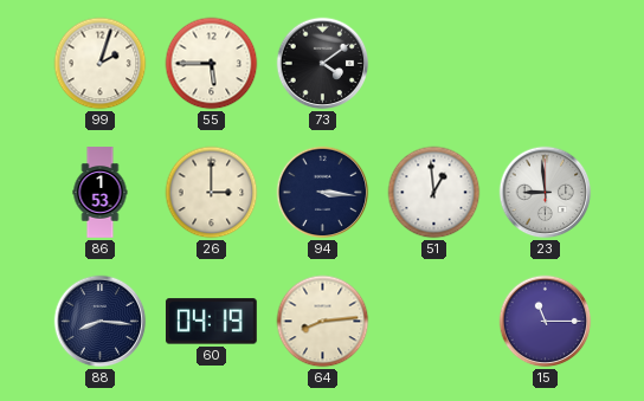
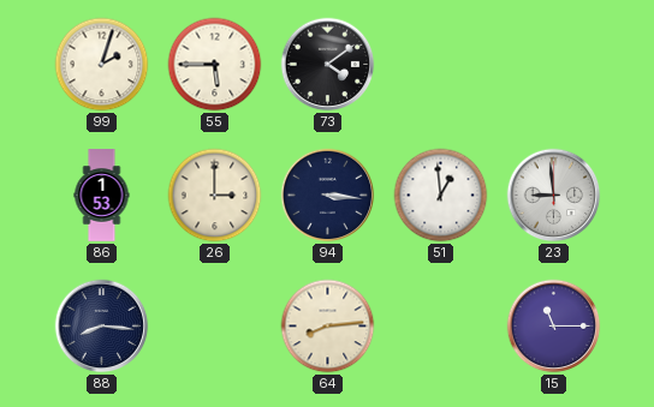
60: 04:19 -> none
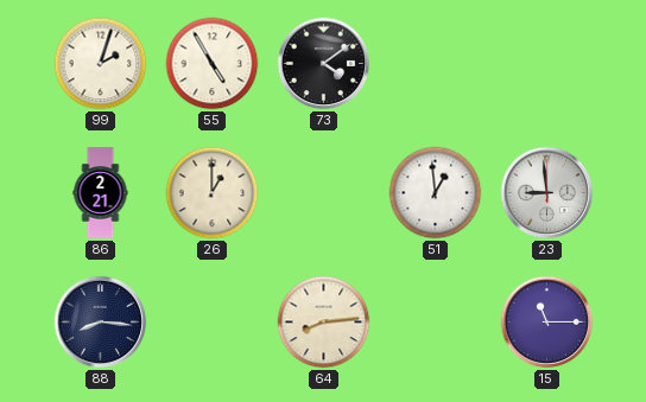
55: 5:45 -> 4:55
86: 1:53 -> 2:21
26: 3:00 -> 1:00
94: 3:16 -> none
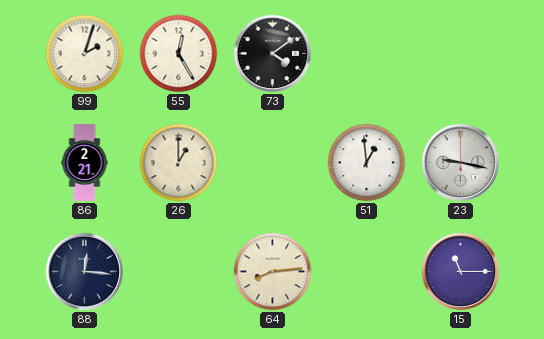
55: 4:55 -> 12:25
23: 8:59 -> 9:17
88: 8:16 -> 12:16
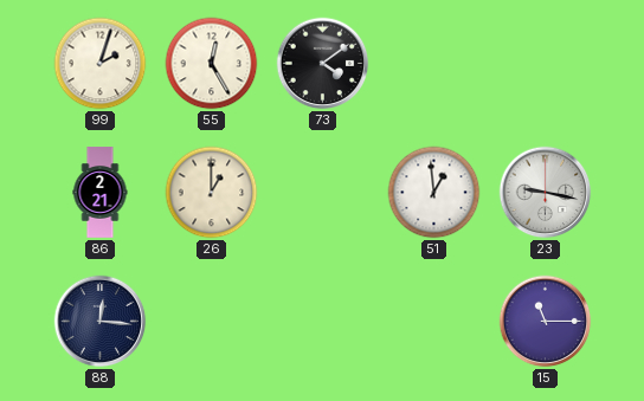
64: 8:14 -> none
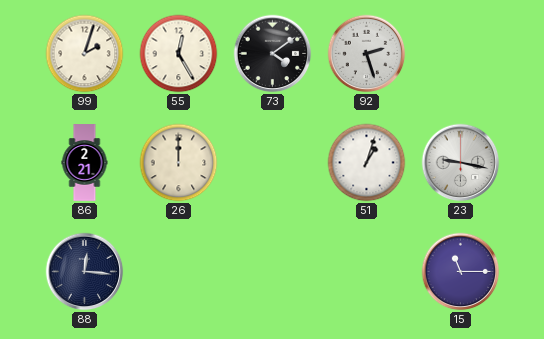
92: none -> 2:27
26: 1:00 -> 12:00
51: 12:59 -> 1:03
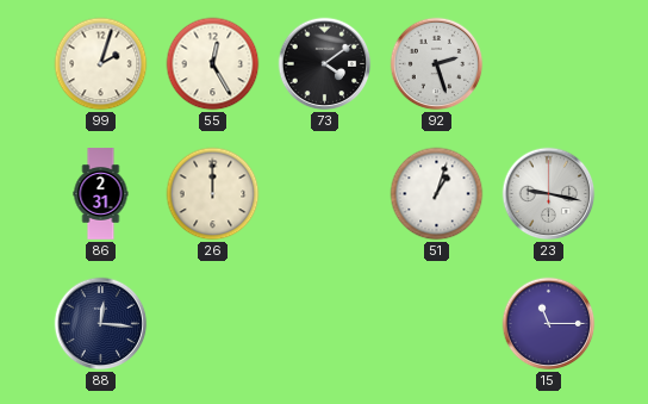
86: 2:21 -> 2:31
